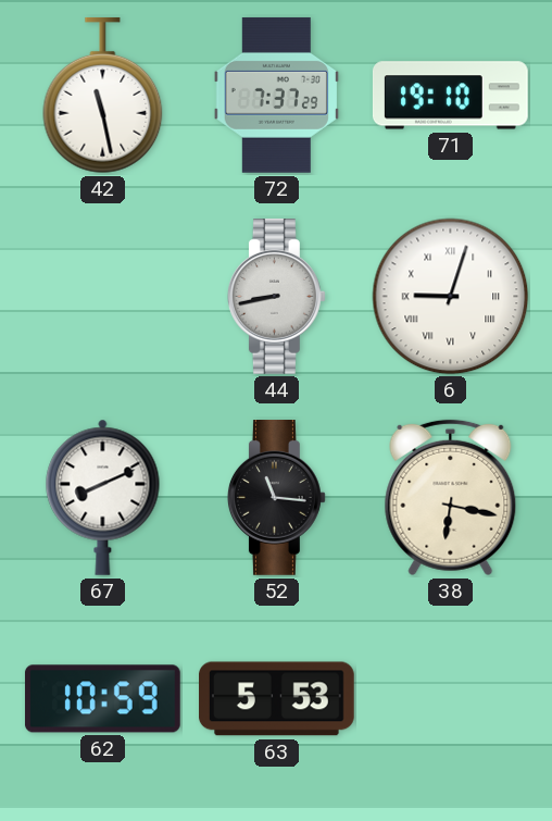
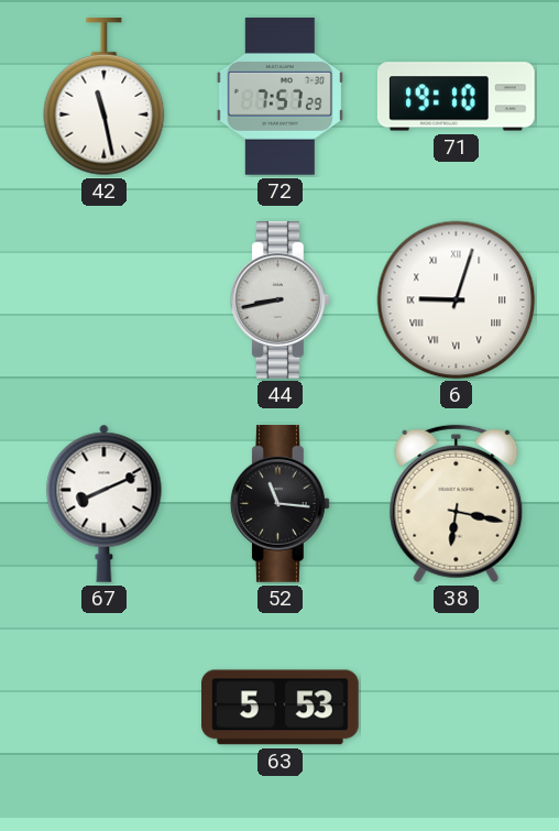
72: 7:37 -> 7:57
62: 10:59 -> none
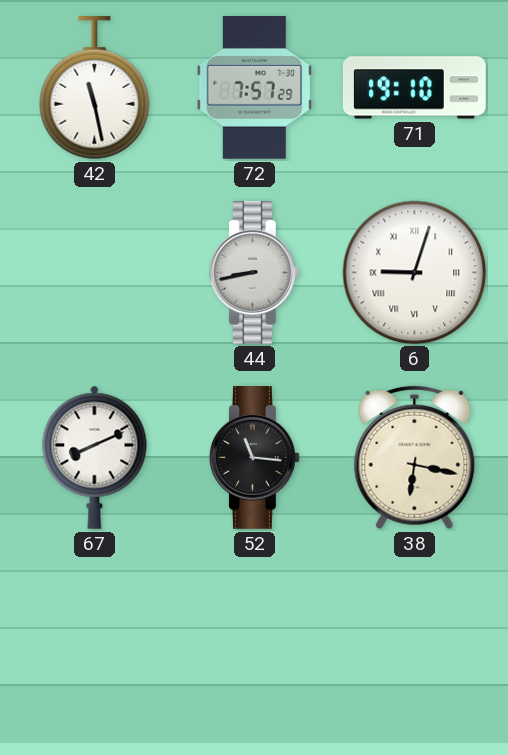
63: 5:53 -> none
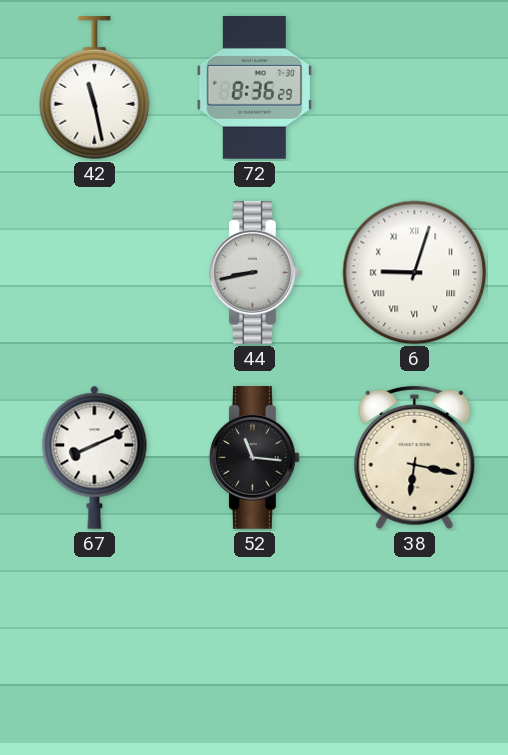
72: 7:57 -> 8:36
71: 19:10 -> none
